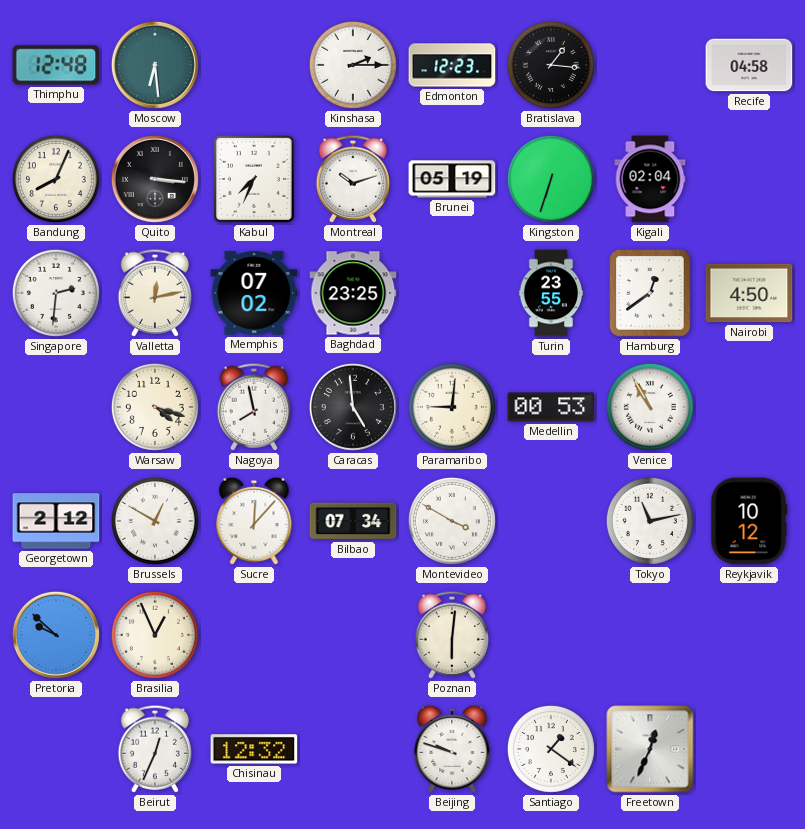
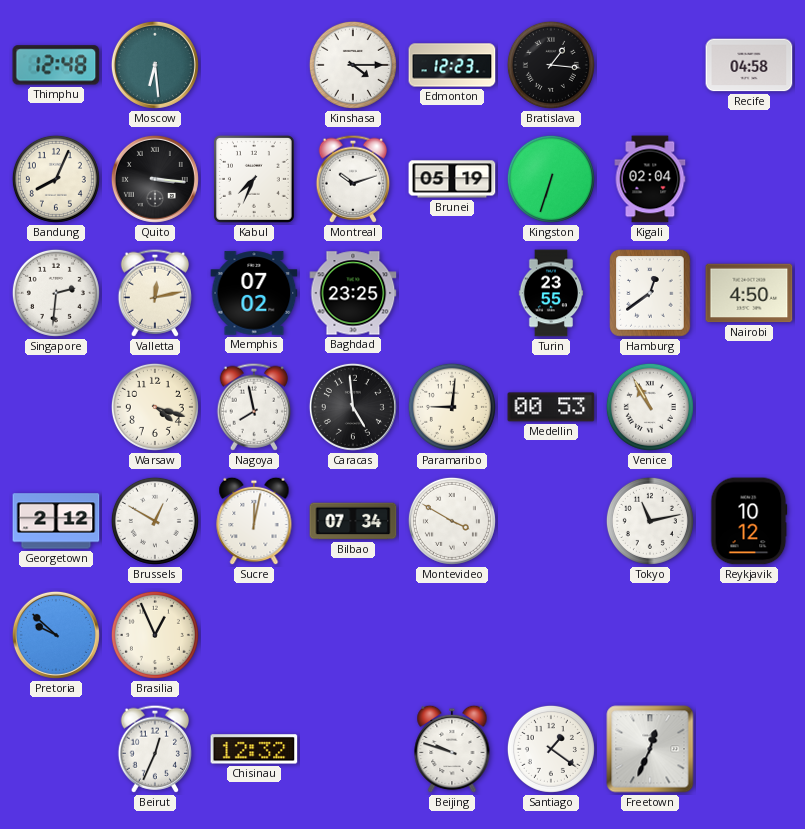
Kinshasa: 2:15 -> 4:15
Sucre: 12:07 -> 12:02
Poznan: 6:01 -> none
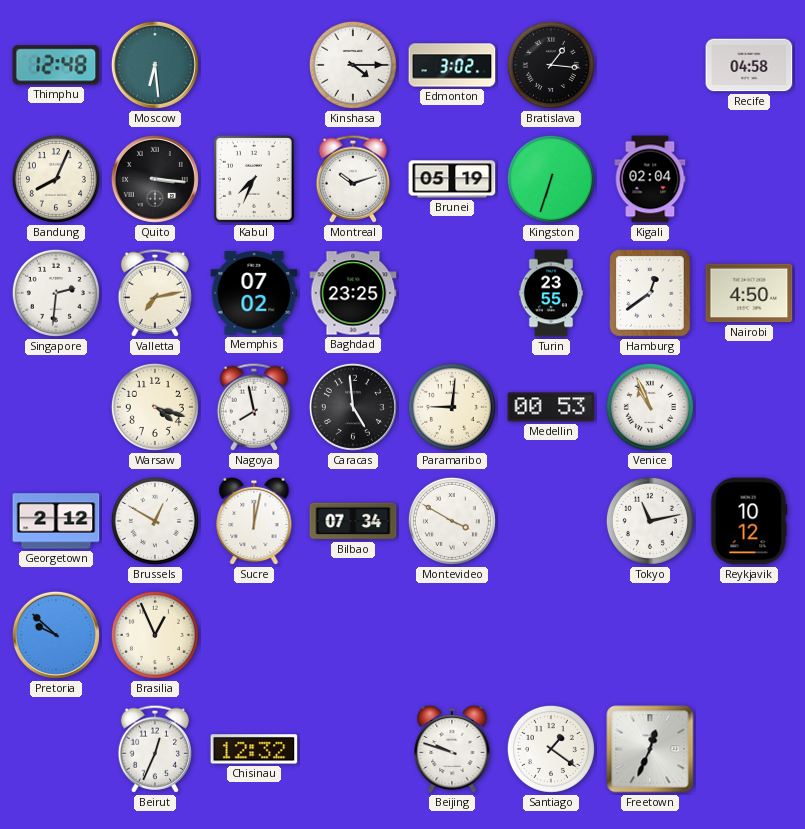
Edmonton: 12:23 -> 3:02
Valletta: 12:13 -> 7:13
Venice: 10:55 -> 10:56
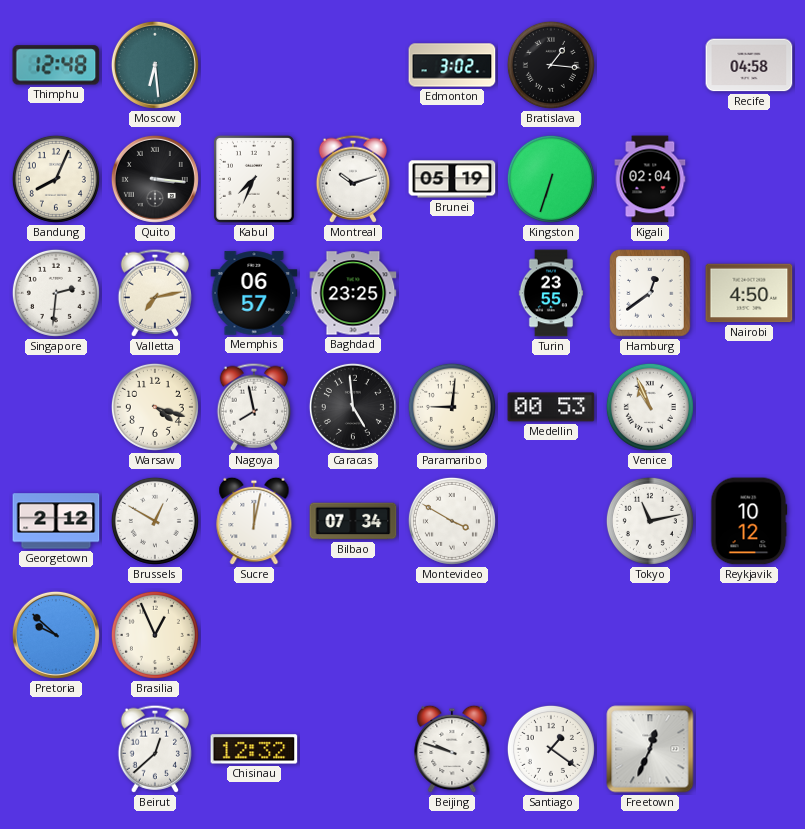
Kinshasa: 4:15 -> none
Memphis: 07:02 -> 06:57
Beirut: 12:34 -> 12:38
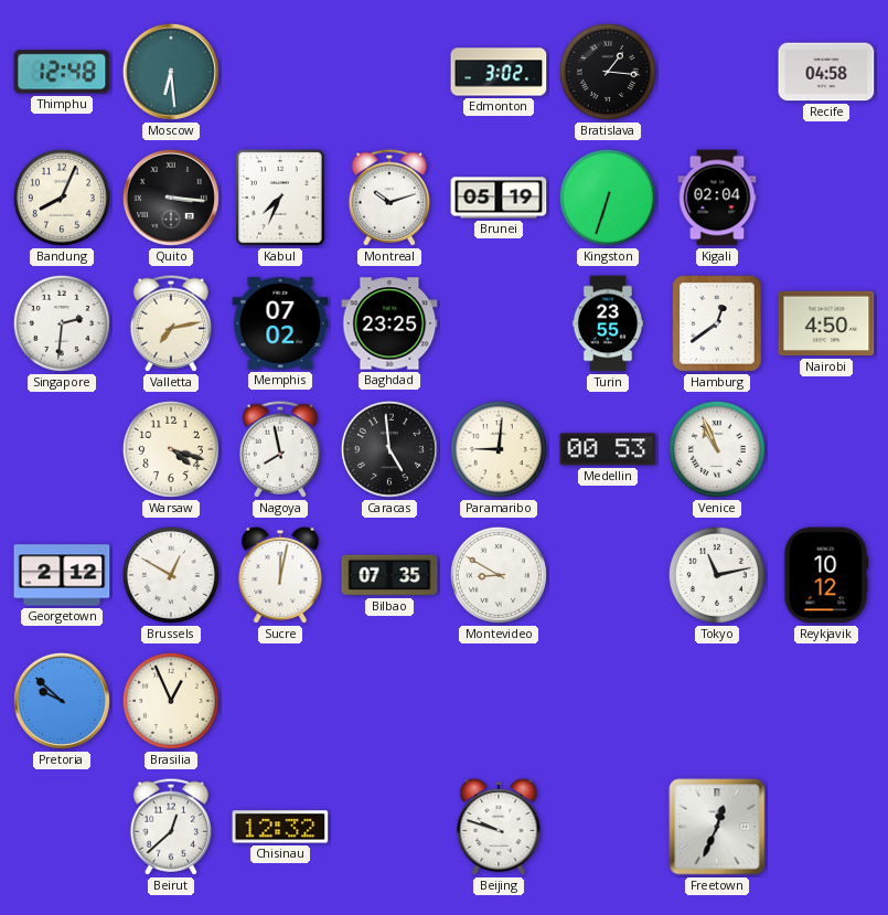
Memphis: 06:57 -> 07:02
Bilbao: 07:34 -> 07:35
Montevideo: 3:50 -> 8:50
Santiago: 1:21 -> none
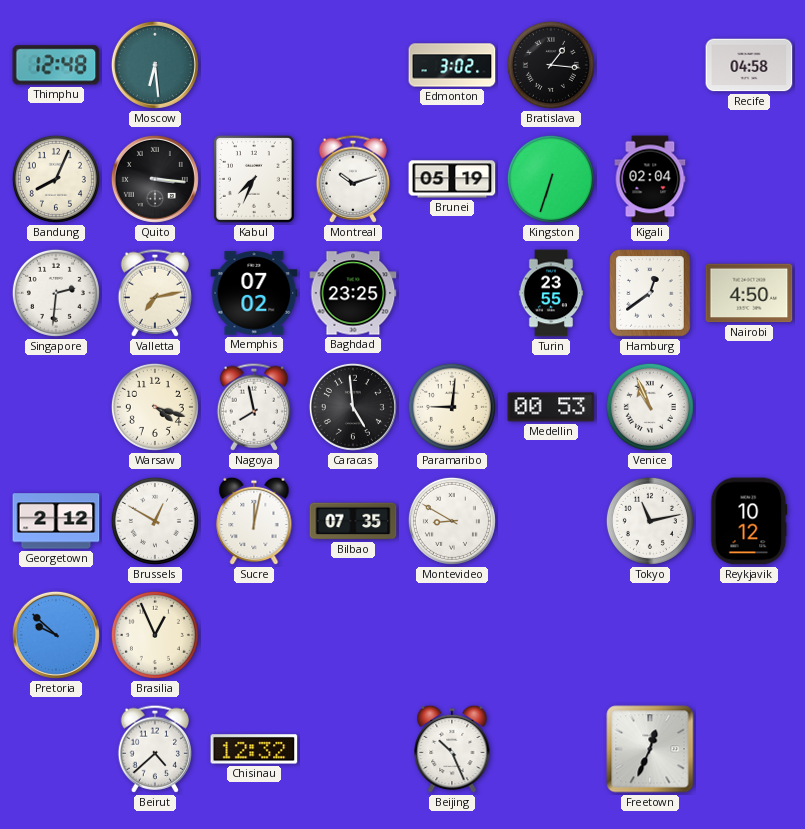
Beirut: 12:38 -> 4:38
Beijing: 9:48 -> 10:26
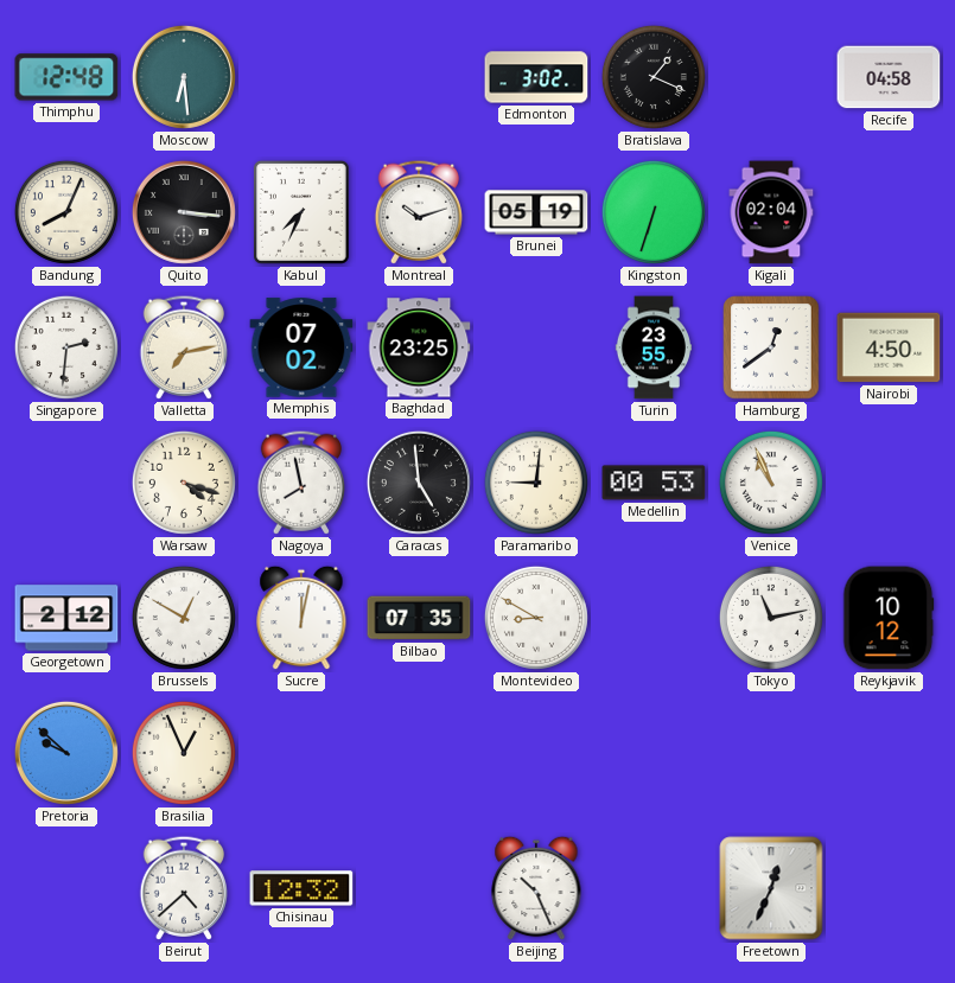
Bratislava: 1:16 -> 1:19
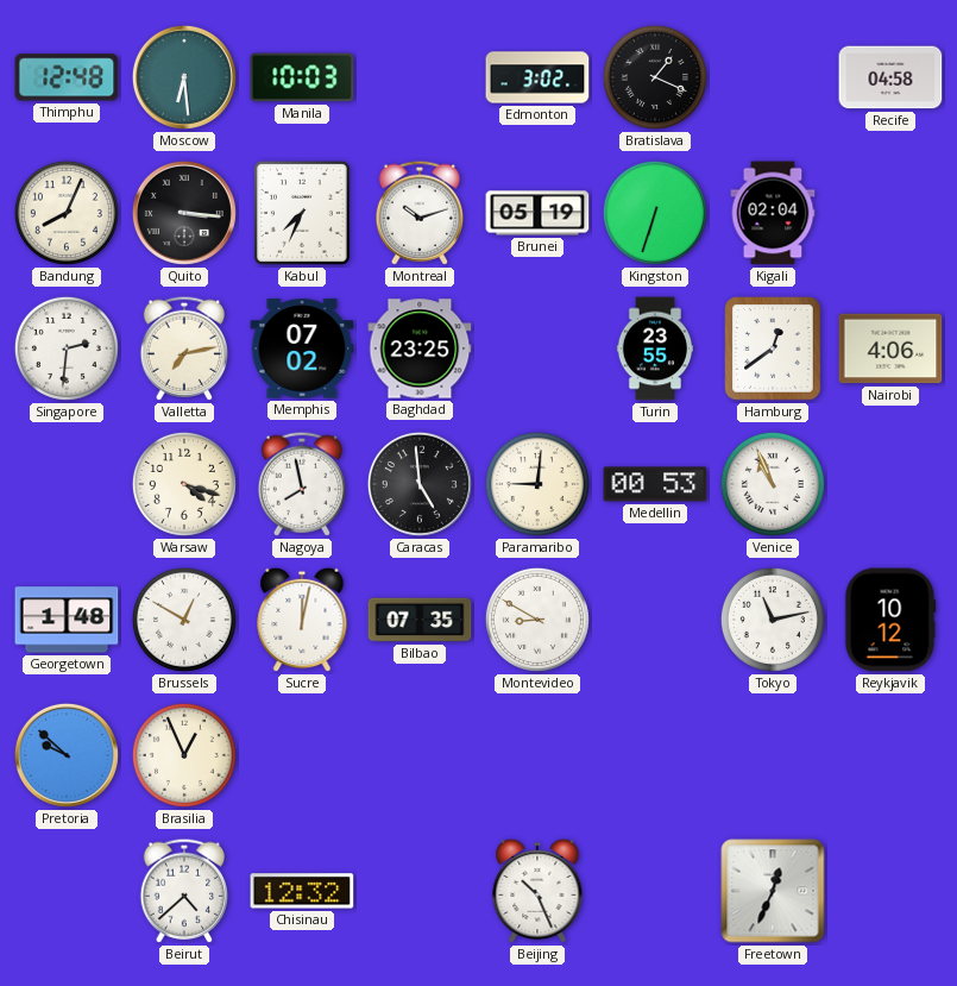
Manila: none -> 10:03
Nairobi: 4:50 -> 4:06
Georgetown: 2:12 -> 1:48
